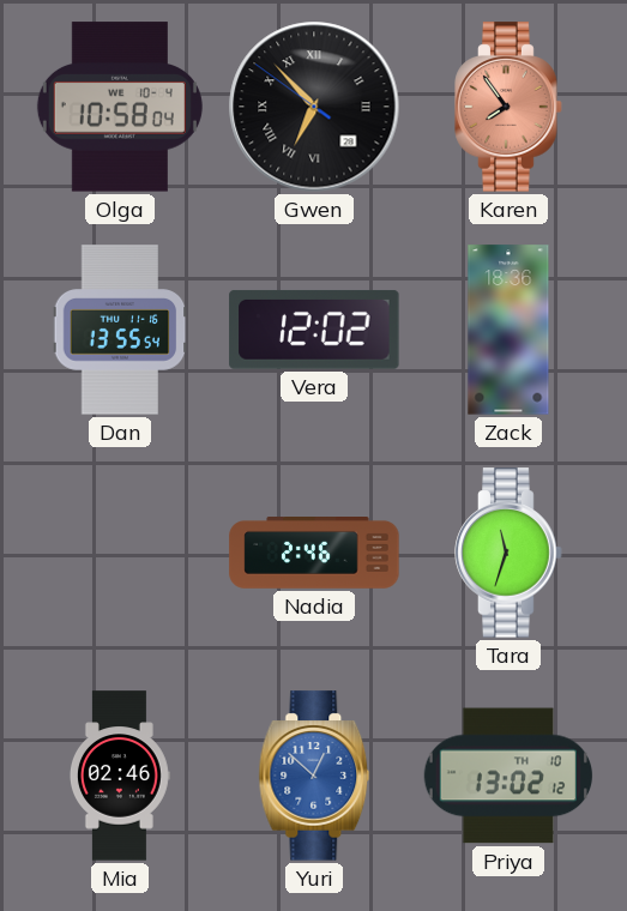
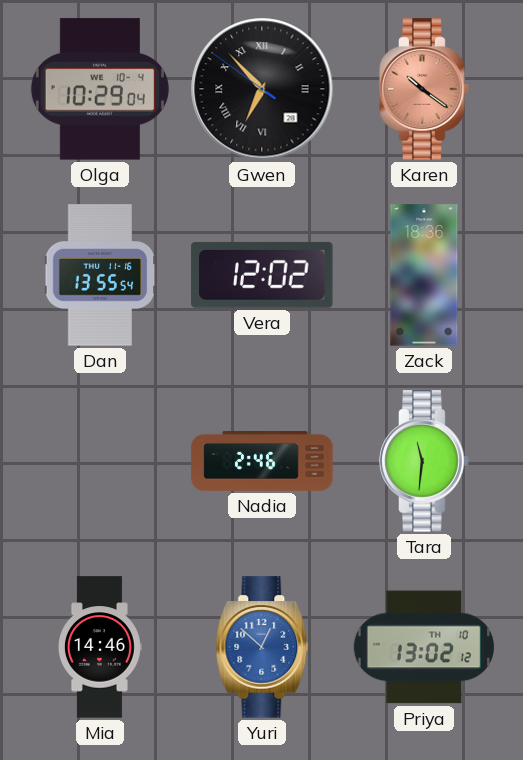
Olga: 10:58 -> 10:29
Karen: 7:54 -> 10:21
Tara: 11:33 -> 11:31
Mia: 02:46 -> 14:46
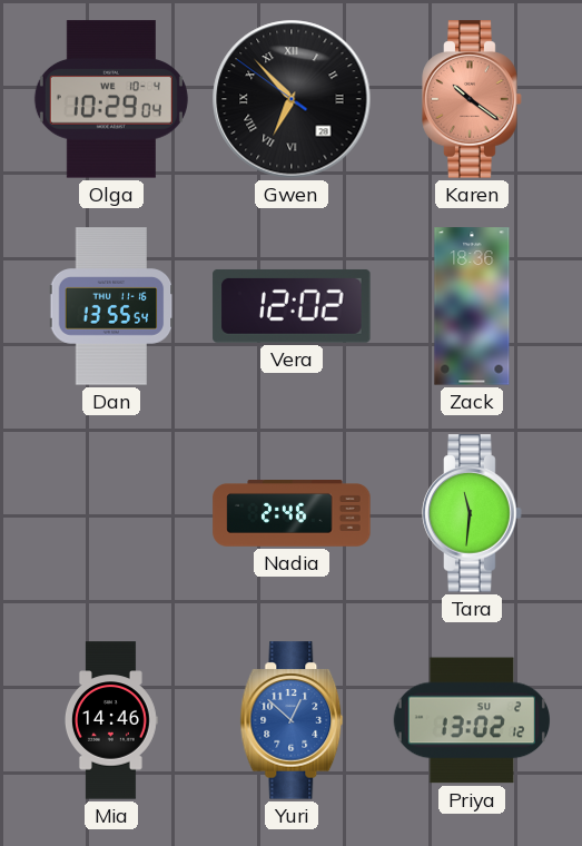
Priya date: TH 10 -> SU 2
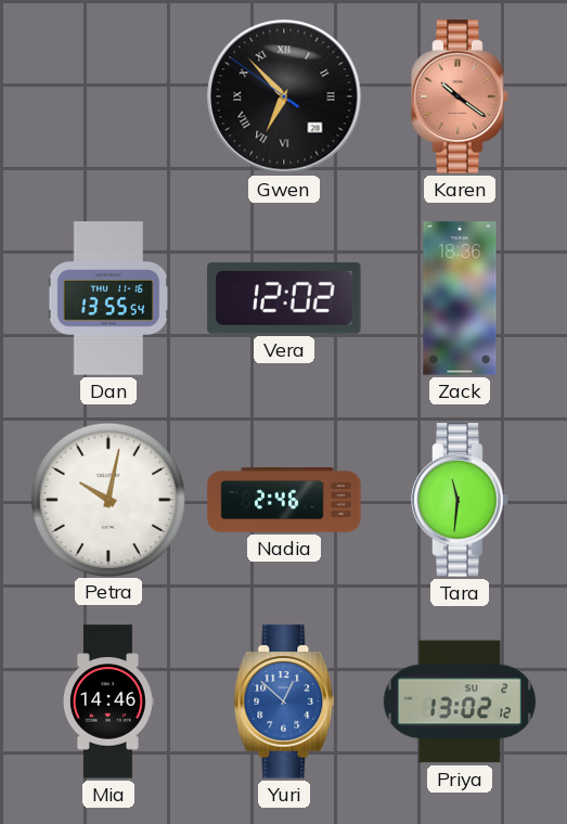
Olga: 10:29 -> none
Petra: none -> 10:02
